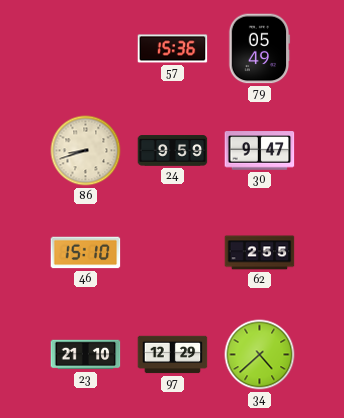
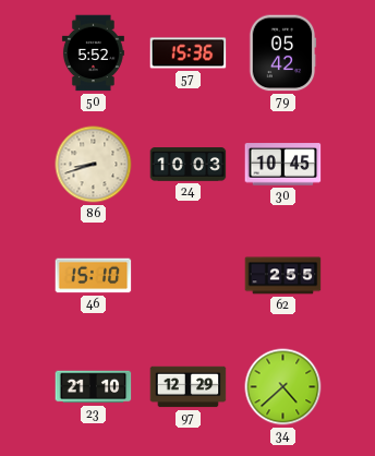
50: none -> 5:52
79: 05:49 -> 05:42
24: 9:59 -> 10:03
30: 9:47 -> 10:45
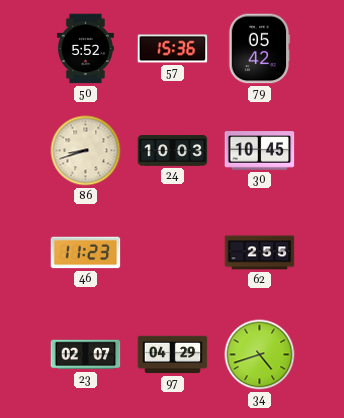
46: 15:10 -> 11:23
23: 21:10 -> 02:07
97: 12:29 -> 04:29
34: 4:38 -> 4:42
